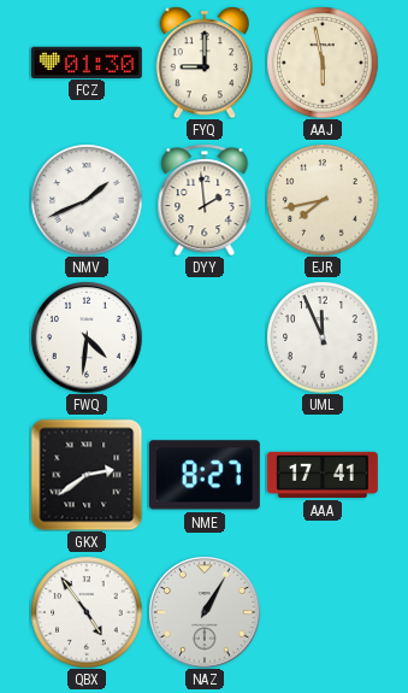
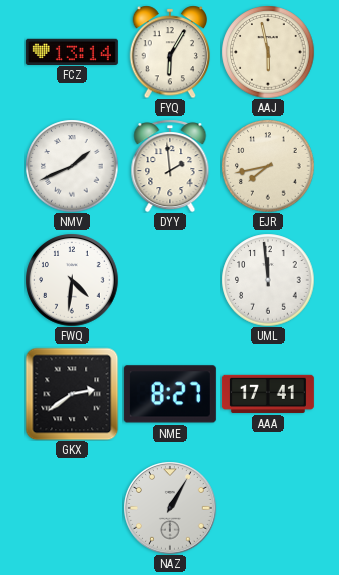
FCZ: 01:30 -> 13:14
FYQ: 9:00 -> 6:05
UML: 11:56 -> 11:59
QBX: 4:54 -> none
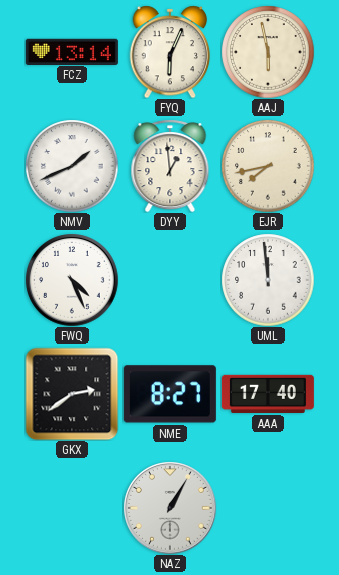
FYQ: 6:05 -> 6:04
DYY: 1:59 -> 12:59
FWQ: 4:31 -> 4:26
AAA: 17:41 -> 17:40
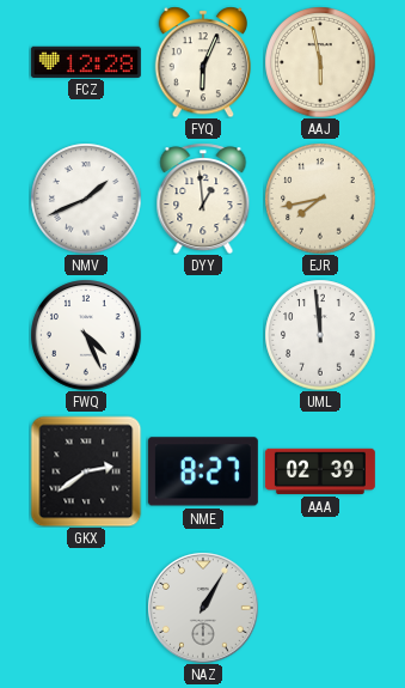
FCZ: 13:14 -> 12:28
AAA: 17:40 -> 02:39
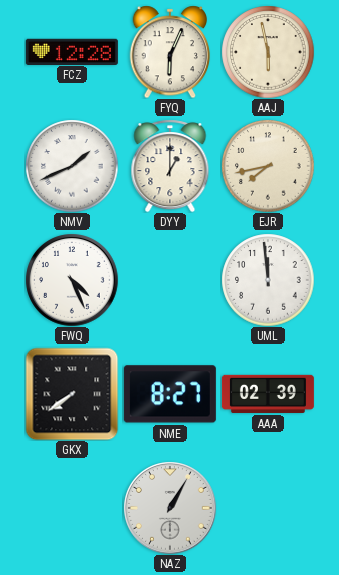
DYY: 12:59 -> 1:00
GKX: 2:39 -> 7:39
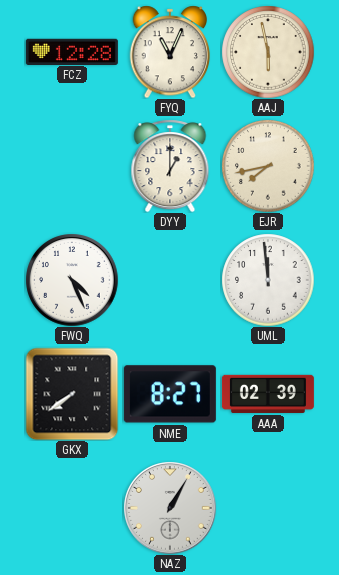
FYQ: 6:04 -> 11:04
NMV: 1:41 -> none
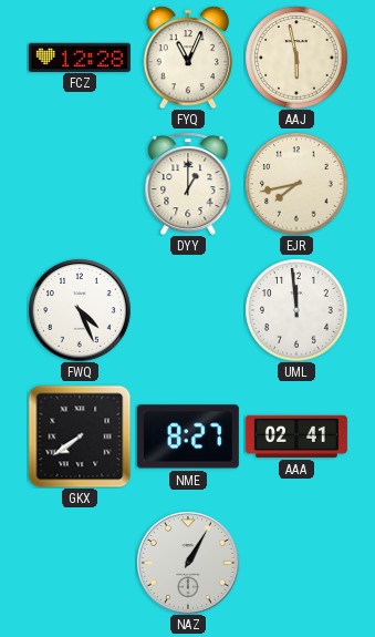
AAA: 02:39 -> 02:41
